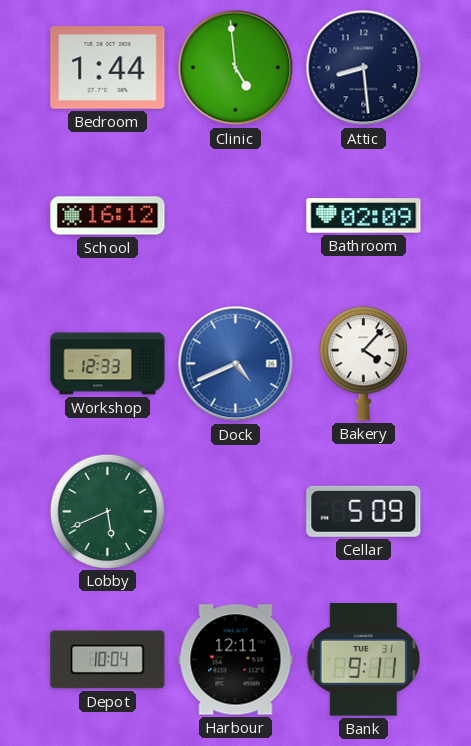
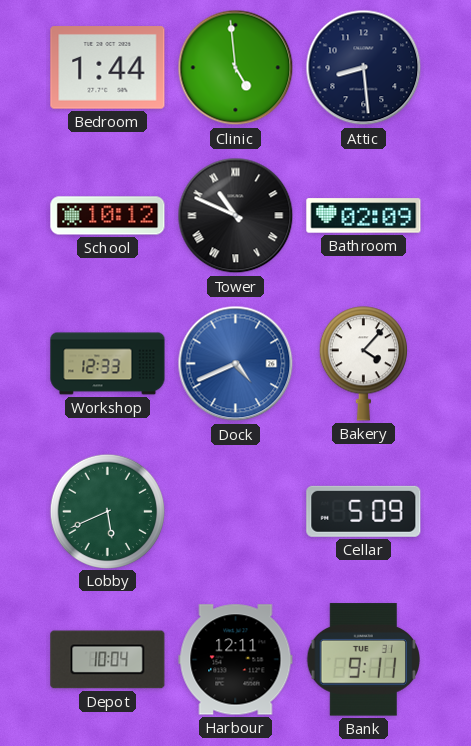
School: 16:12 -> 10:12
Tower: none -> 10:49
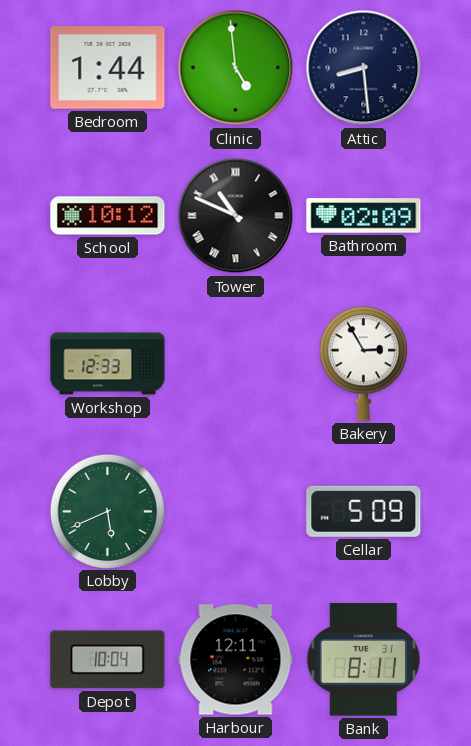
Dock: 4:41 -> none
Bakery: 4:07 -> 2:55
Bank: 9:11 -> 8:11
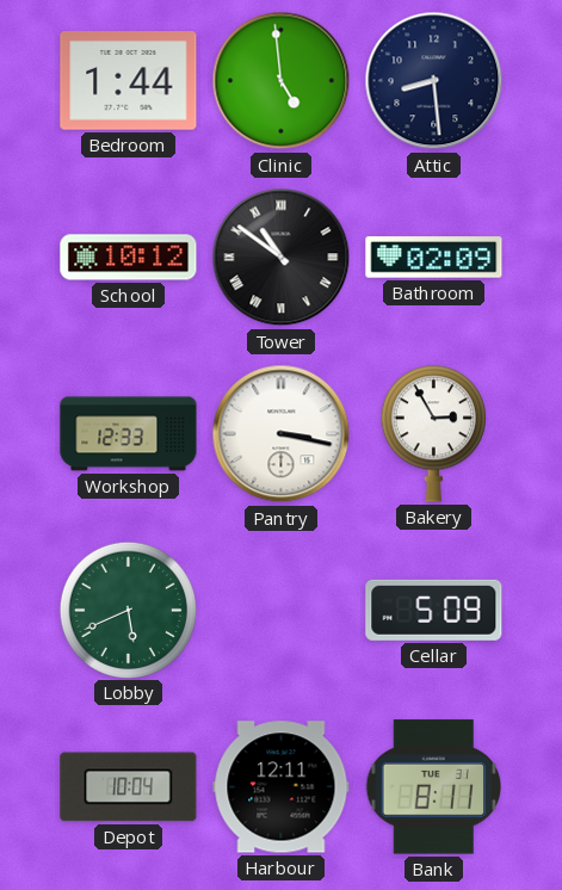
Tower: 10:49 -> 10:51
Pantry: none -> 3:17
